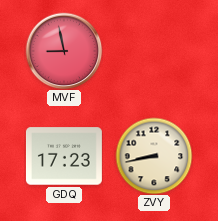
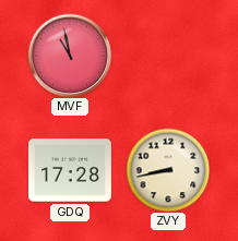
MVF: 8:58 -> 10:58
GDQ: 17:23 -> 17:28
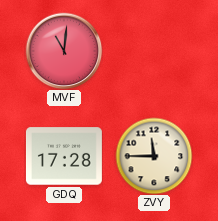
MVF: 10:58 -> 11:01
ZVY: 8:43 -> 11:45
